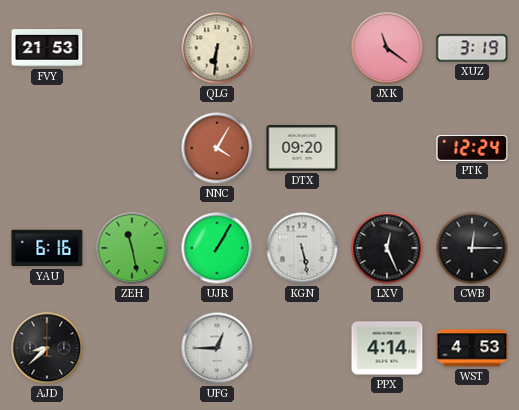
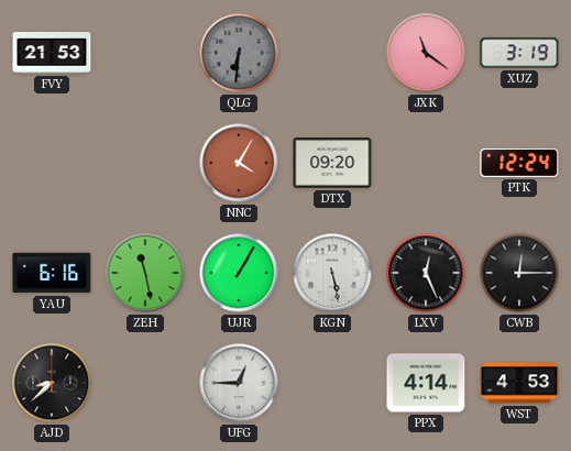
QLG dial: cream -> grey
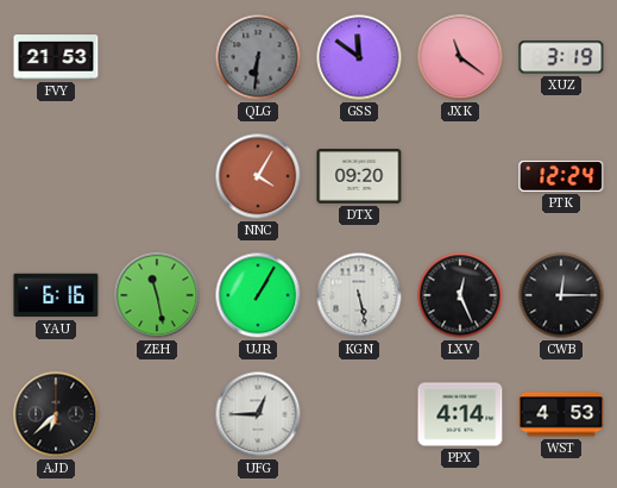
GSS: none -> 11:51
AJD: 8:38 -> 6:38
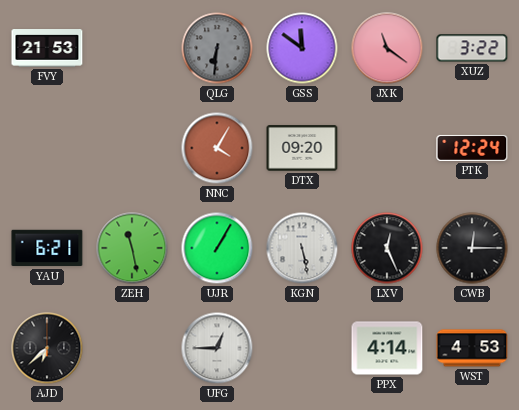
XUZ: 3:19 -> 3:22
YAU: 6:16 -> 6:21
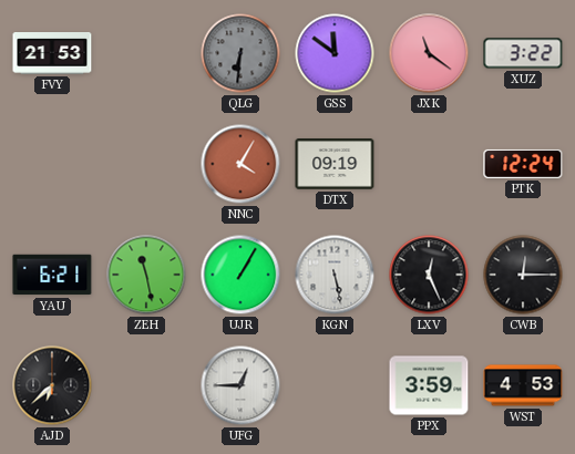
DTX: 09:20 -> 09:19
PPX: 4:14 -> 3:59
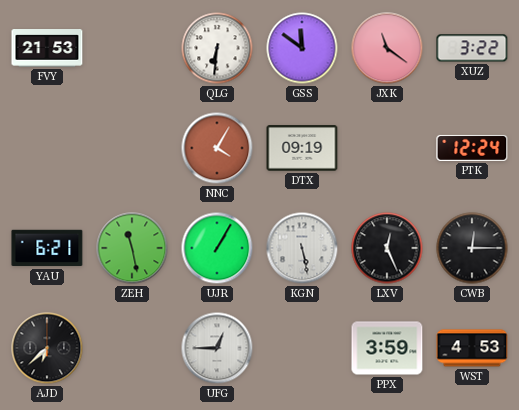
QLG dial: grey -> white
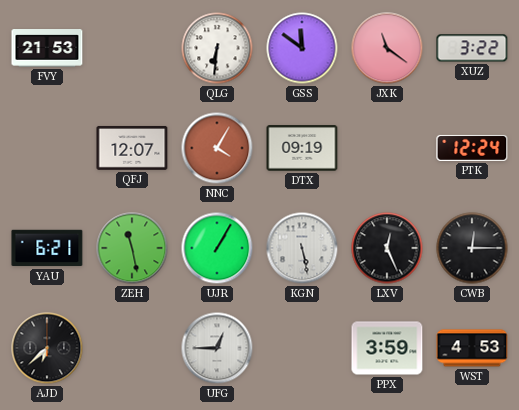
QFJ: none -> 12:07
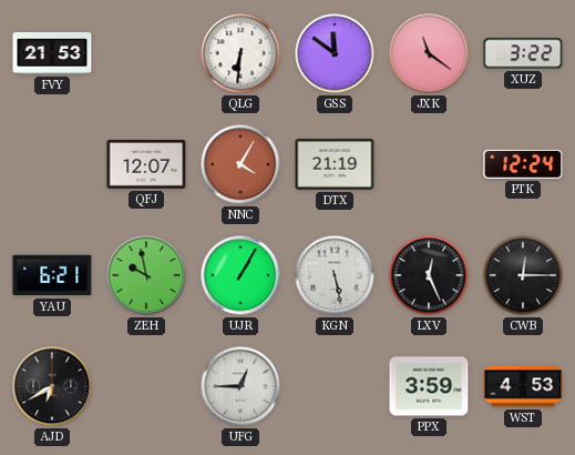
DTX: 09:19 -> 21:19
ZEH: 11:28 -> 9:58
AJD: 6:38 -> 6:40
